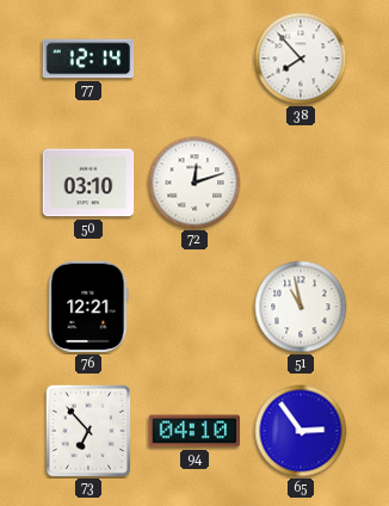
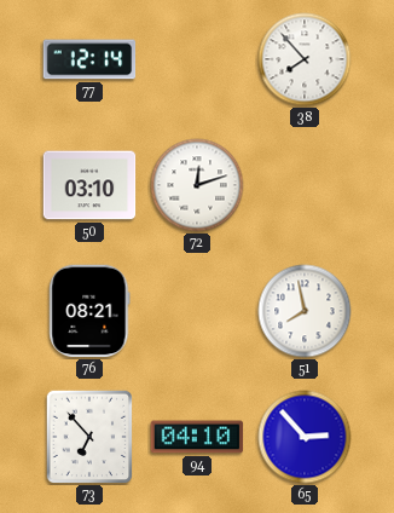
76: 12:21 -> 08:21
51: 10:58 -> 7:58
65: 2:54 -> 2:53
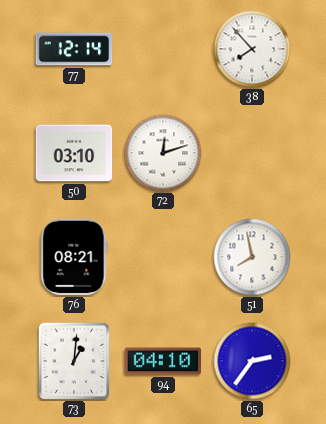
73: 6:53 -> 1:01
65: 2:53 -> 2:36
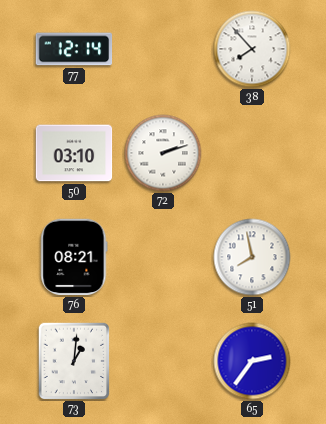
72: 12:12 -> 2:12
94: 04:10 -> none
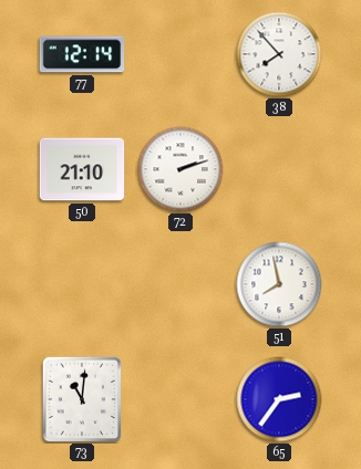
50: 03:10 -> 21:10
76: 08:21 -> none
73: 1:01 -> 11:01
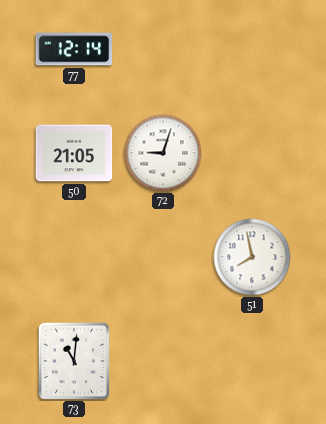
38: 7:53 -> none
50: 21:10 -> 21:05
72: 2:12 -> 9:03
65: 2:36 -> none
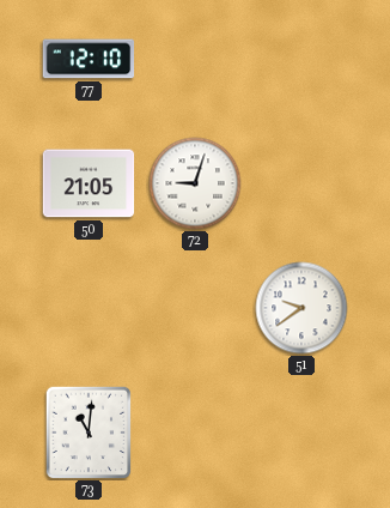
77: 12:14 -> 12:10
51: 7:58 -> 9:39
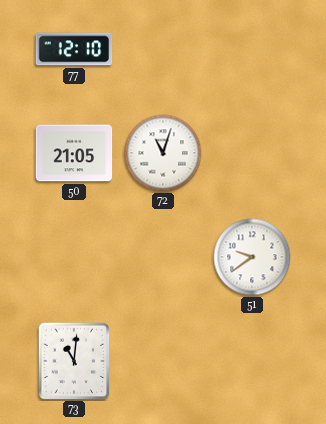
72: 9:03 -> 11:03
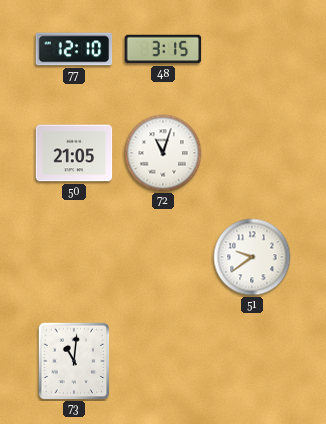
48: none -> 3:15
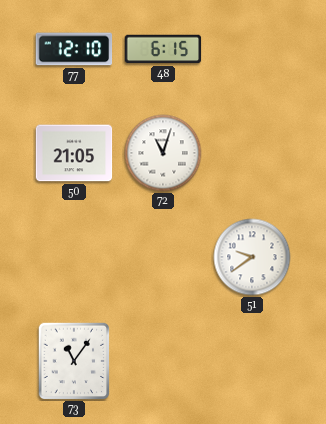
48: 3:15 -> 6:15
73: 11:01 -> 11:06
